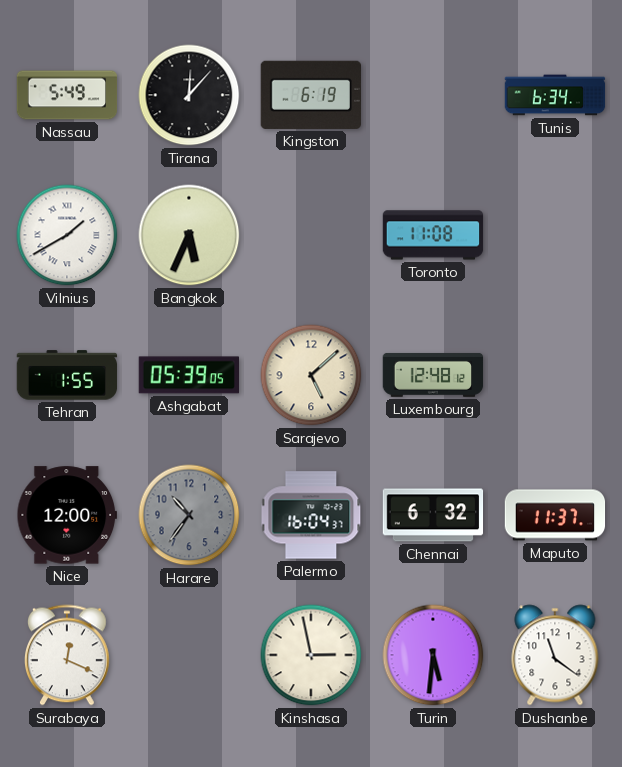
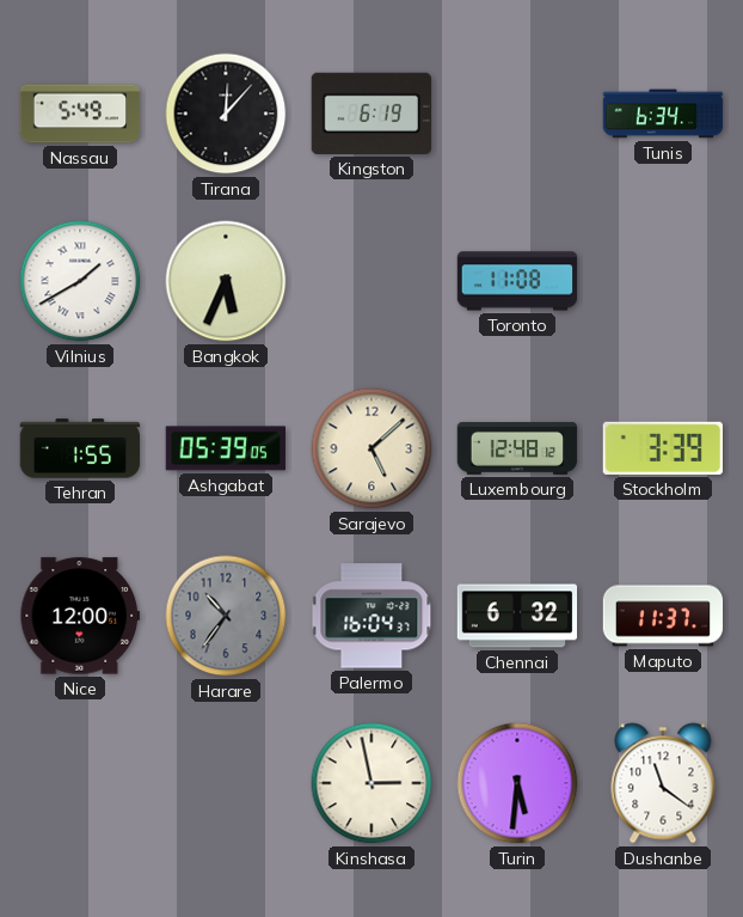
Stockholm: none -> 3:39
Surabaya: 12:19 -> none
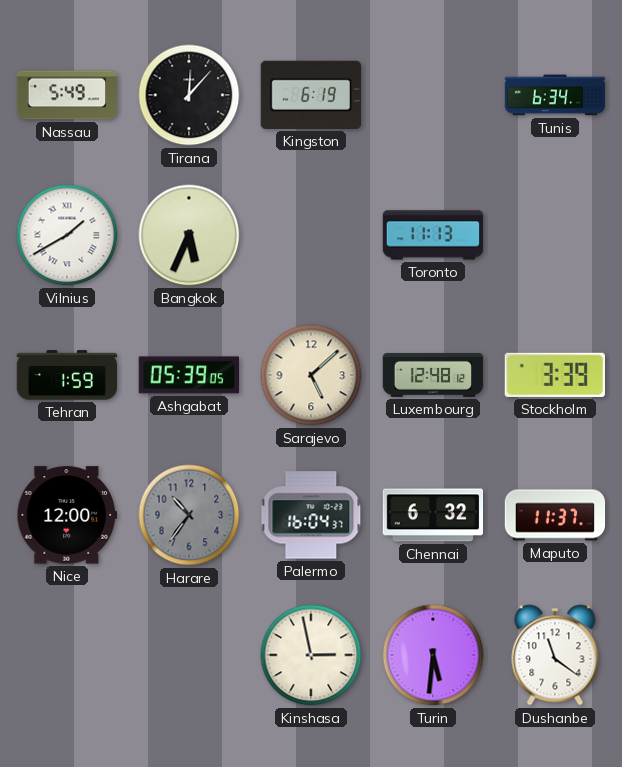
Toronto: 11:08 -> 11:13
Tehran: 1:55 -> 1:59
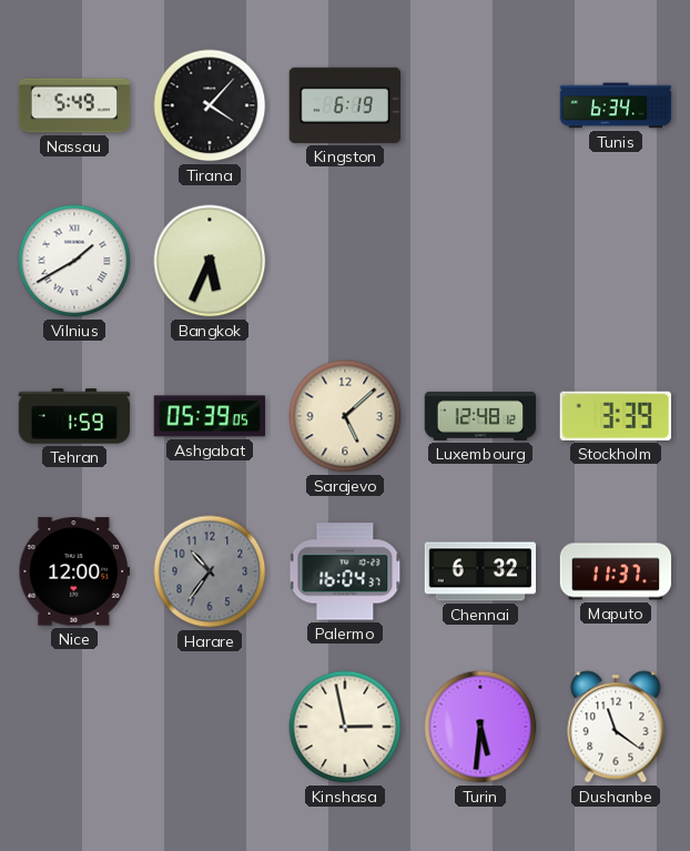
Tirana: 12:07 -> 4:07
Toronto: 11:13 -> none
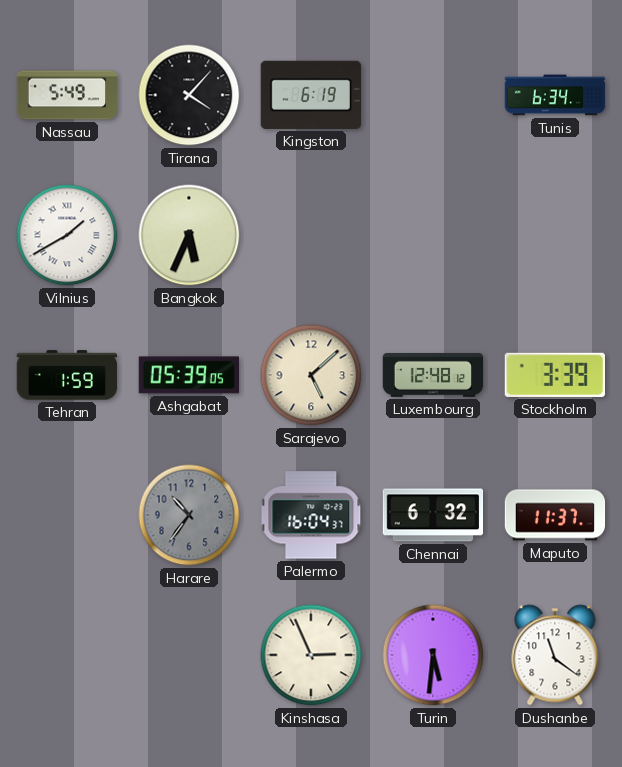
Nice: 12:00 -> none
Kinshasa: 2:58 -> 2:56
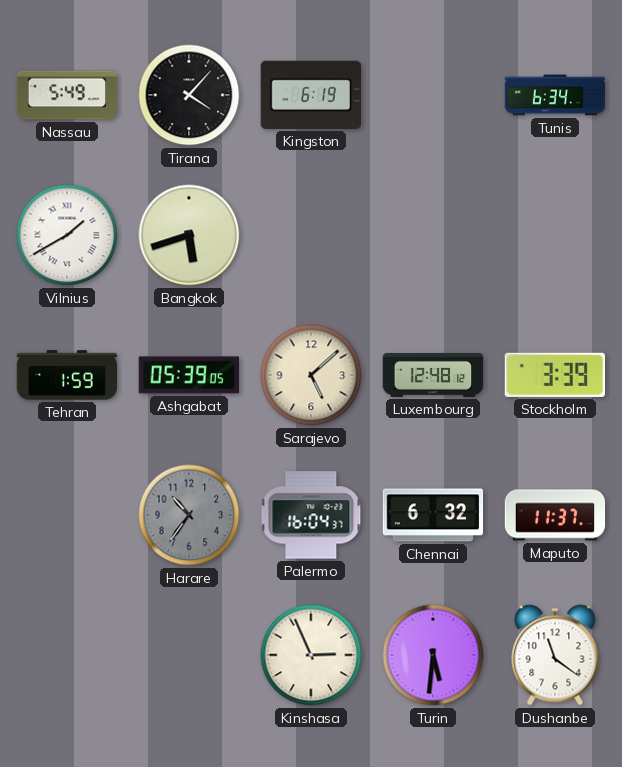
Bangkok: 5:34 -> 5:42
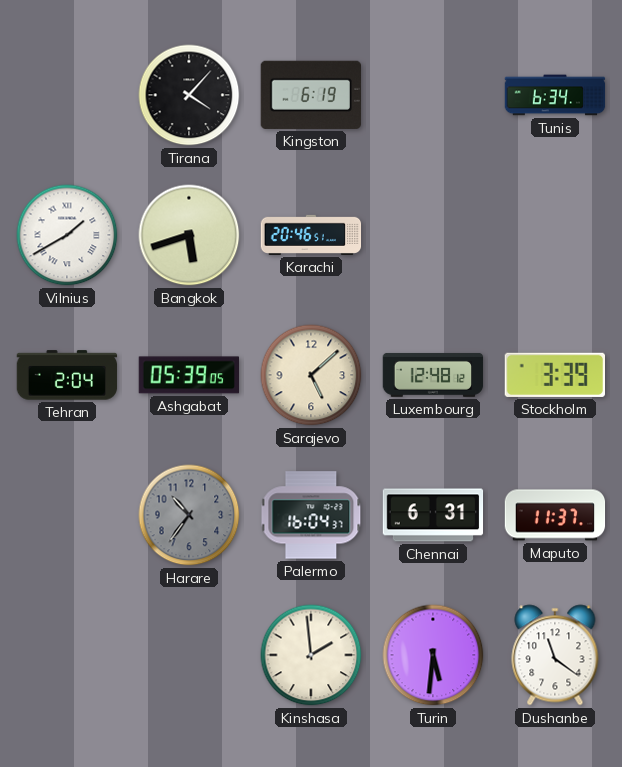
Nassau: 5:49 -> none
Karachi: none -> 20:46
Tehran: 1:59 -> 2:04
Chennai: 6:32 -> 6:31
Kinshasa: 2:56 -> 1:59
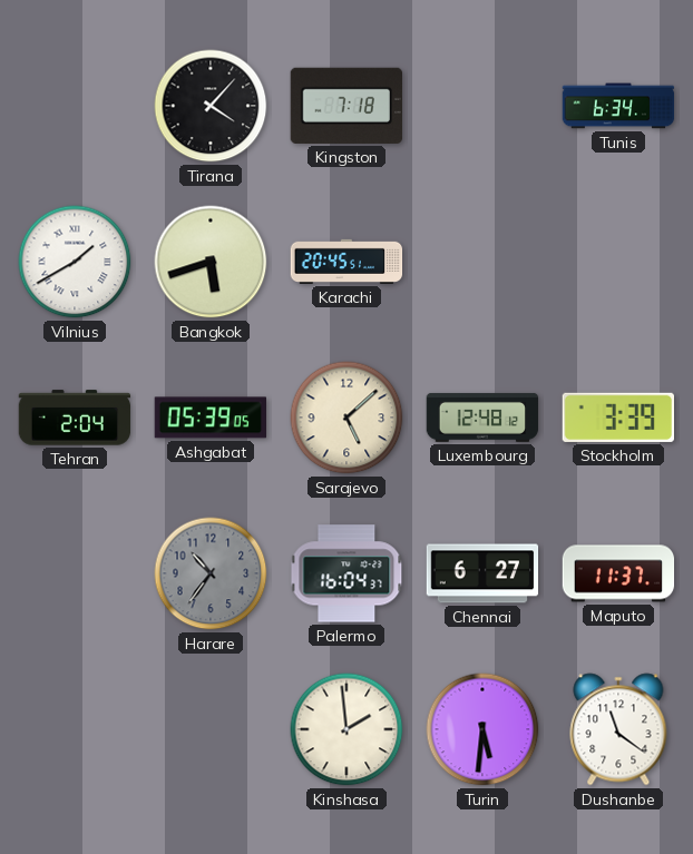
Kingston: 6:19 -> 7:18
Karachi: 20:46 -> 20:45
Chennai: 6:31 -> 6:27
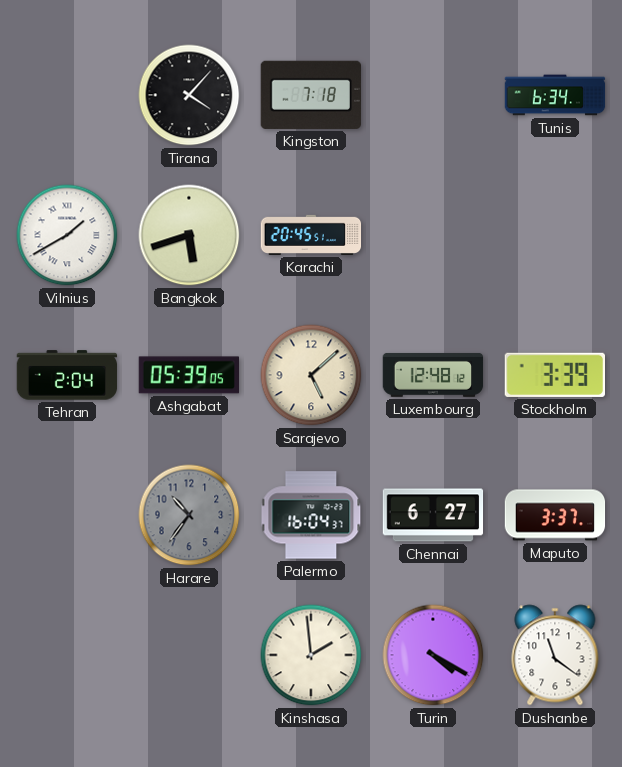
Maputo: 11:37 -> 3:37
Turin: 5:31 -> 4:20
